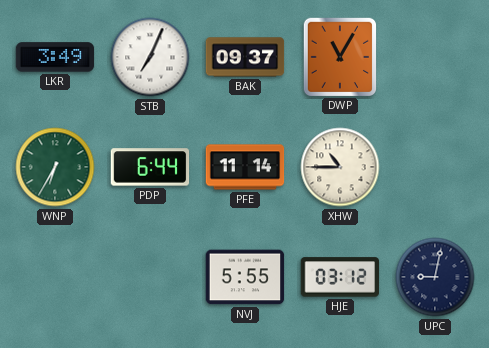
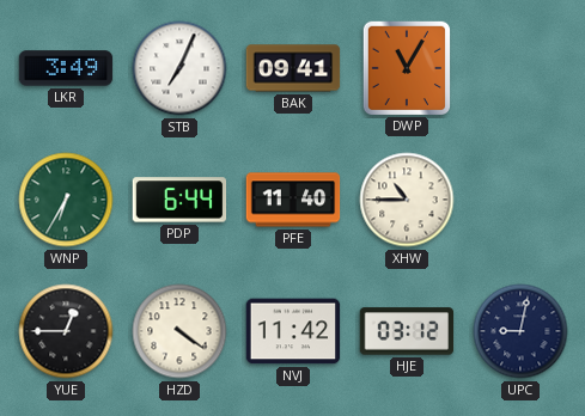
BAK: 09:37 -> 09:41
PFE: 11:14 -> 11:40
YUE: none -> 12:45
HZD: none -> 4:21
NVJ: 5:55 -> 11:42
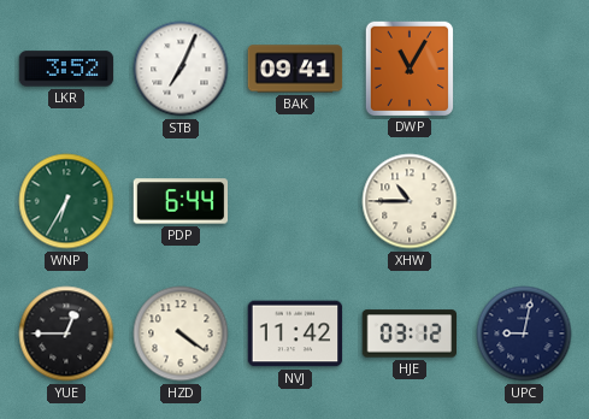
LKR: 3:49 -> 3:52
PFE: 11:40 -> none
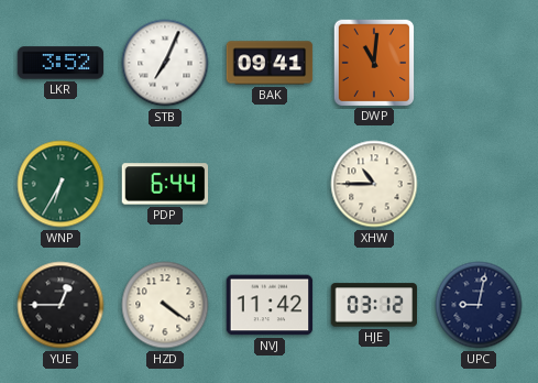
DWP: 11:05 -> 11:01
